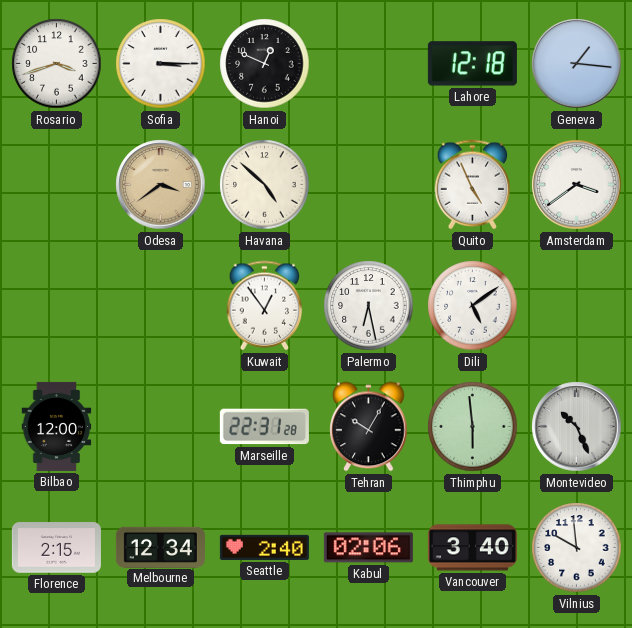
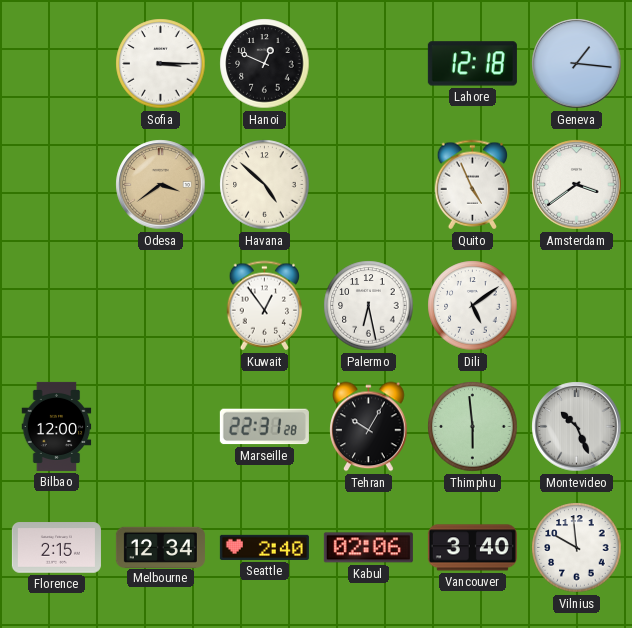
Rosario: 3:42 -> none
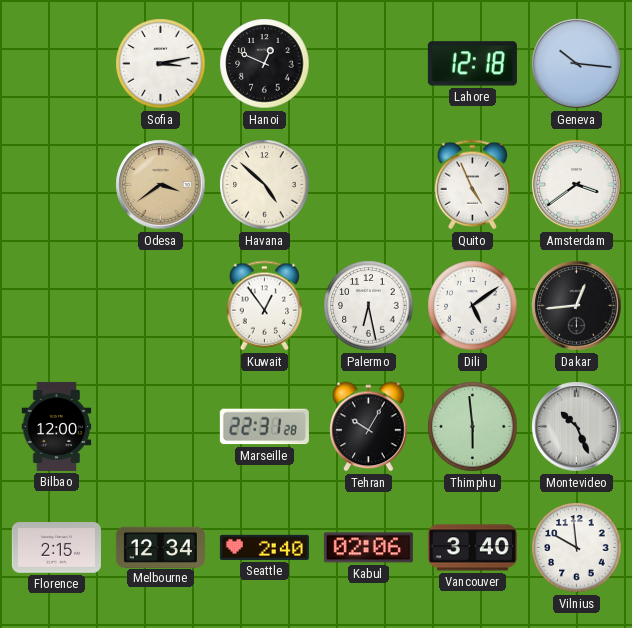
Sofia: 3:15 -> 3:13
Geneva: 1:16 -> 10:16
Dakar: none -> 12:44
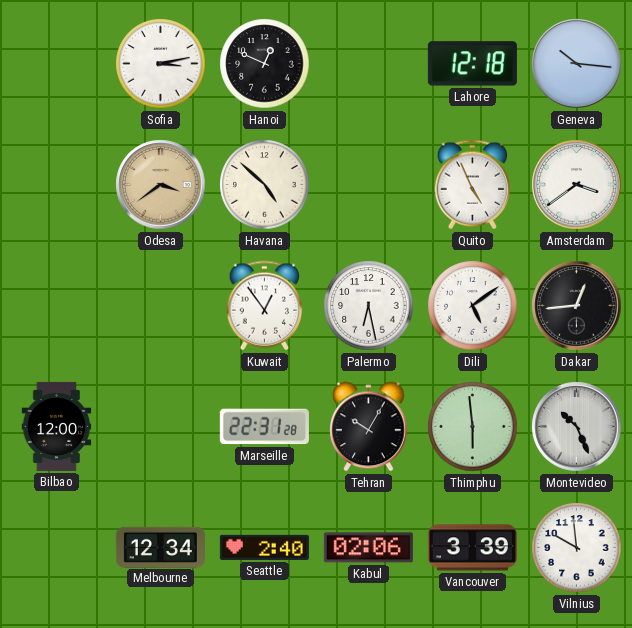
Florence: 2:15 -> none
Vancouver: 3:40 -> 3:39
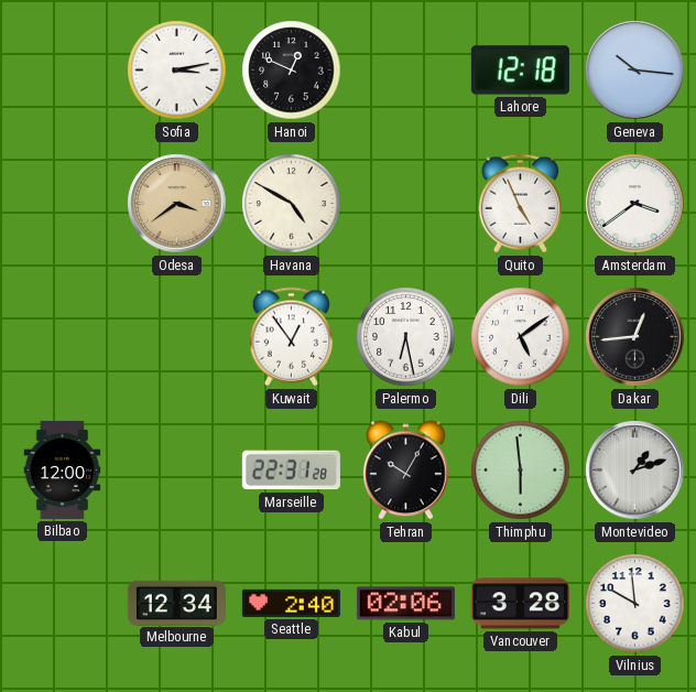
Havana: 4:52 -> 4:50
Montevideo: 10:26 -> 1:12
Vancouver: 3:39 -> 3:28
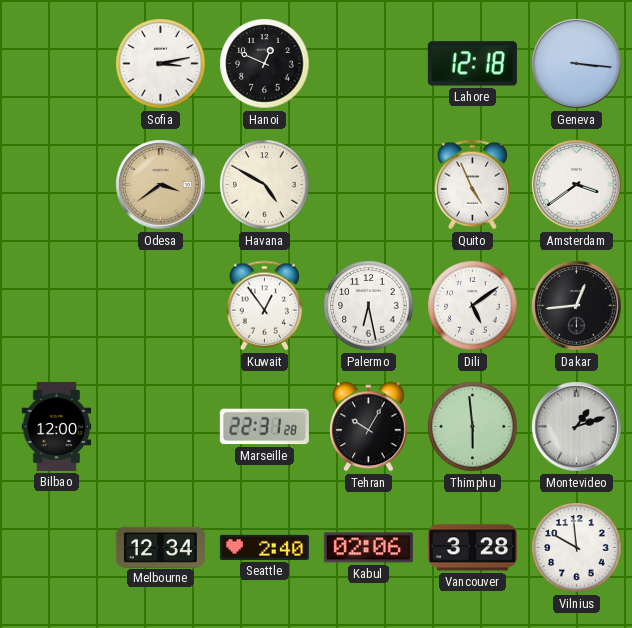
Geneva: 10:16 -> 3:16
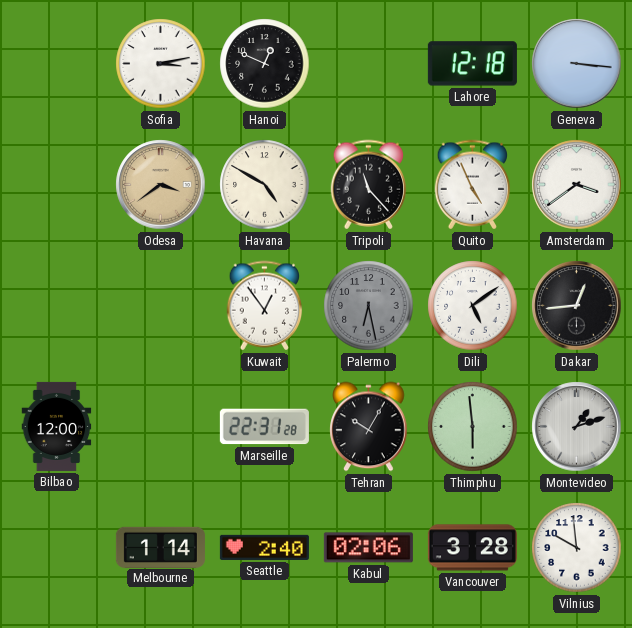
Tripoli: none -> 11:23
Palermo dial: white -> grey
Melbourne: 12:34 -> 1:14
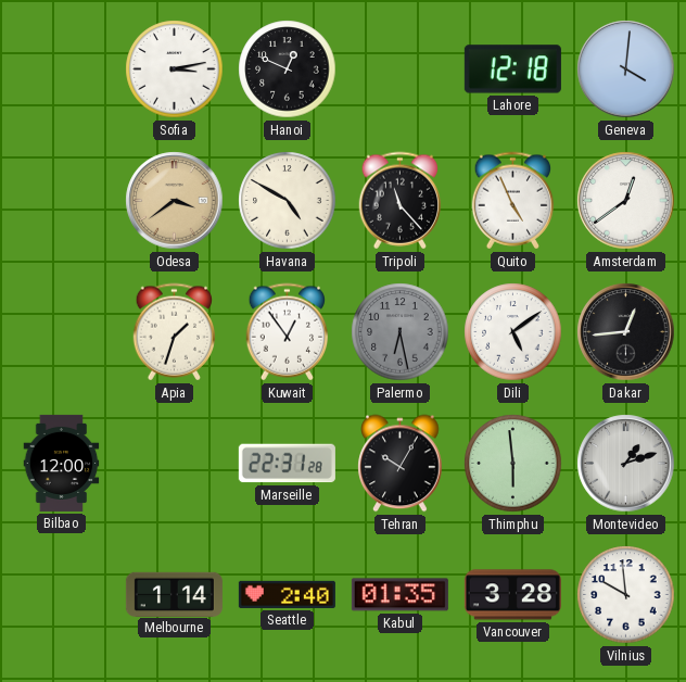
Geneva: 3:16 -> 4:01
Amsterdam: 3:39 -> 12:39
Apia: none -> 1:33
Kabul: 02:06 -> 01:35
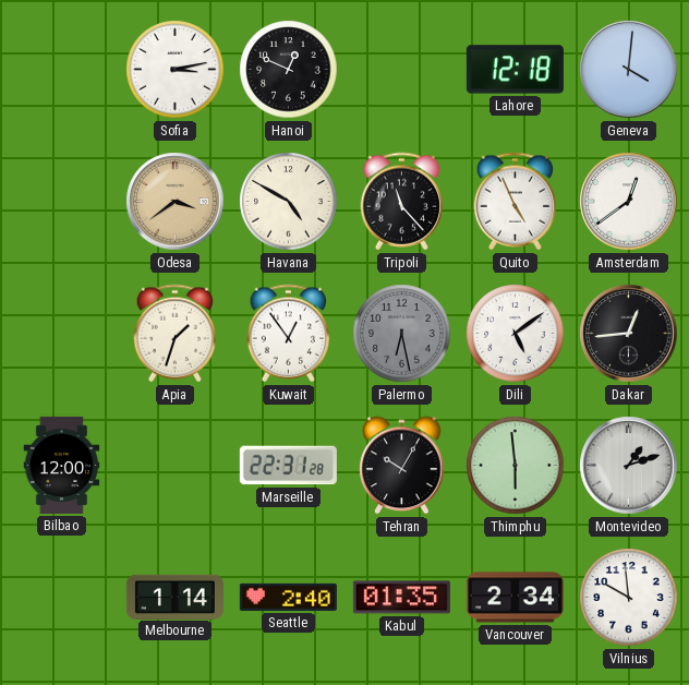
Vancouver: 3:28 -> 2:34
